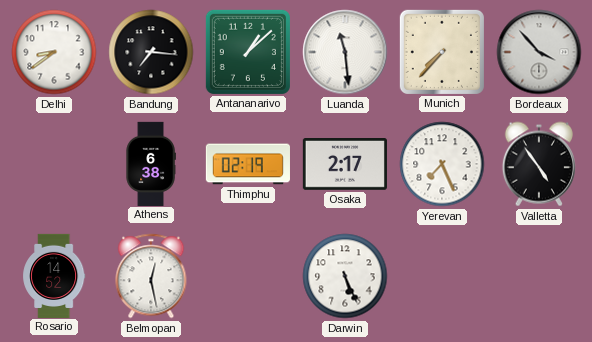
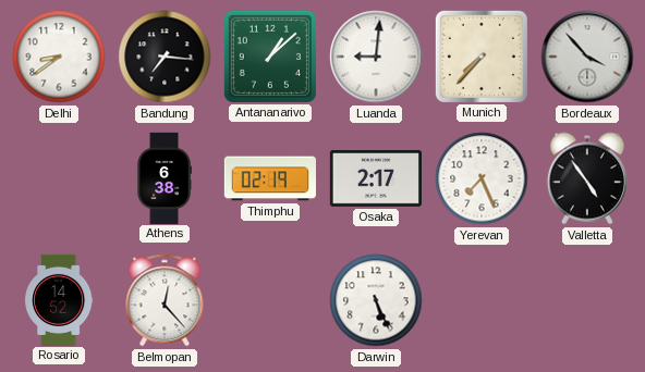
Luanda: 11:29 -> 9:01
Belmopan: 12:28 -> 12:23
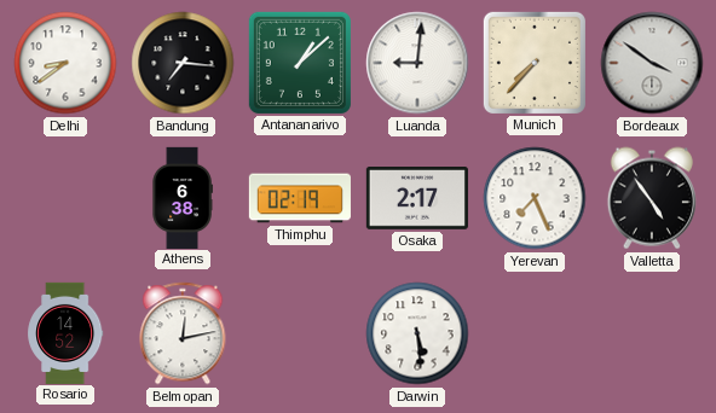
Bordeaux: 3:53 -> 3:51
Belmopan: 12:23 -> 12:13
Darwin: 5:26 -> 5:29
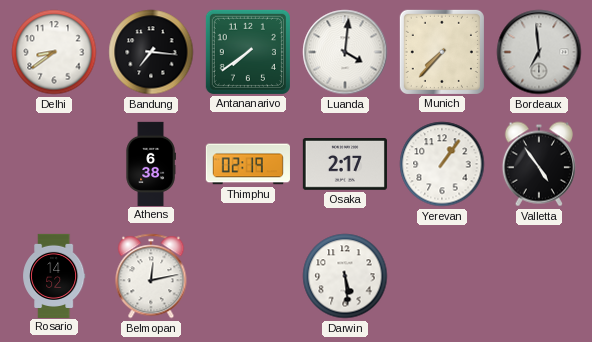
Antananarivo: 1:08 -> 7:39
Luanda: 9:01 -> 4:01
Bordeaux: 3:51 -> 6:59
Yerevan: 7:26 -> 1:06
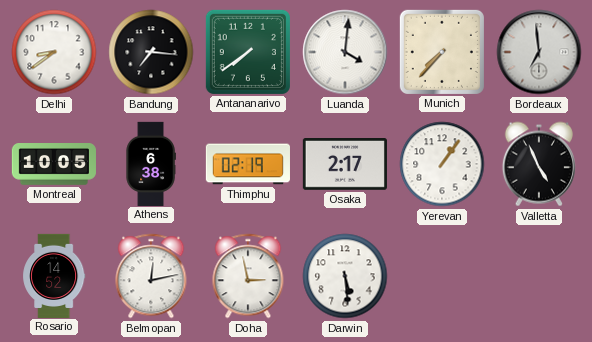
Montreal: none -> 10:05
Valletta: 4:54 -> 4:56
Doha: none -> 2:58
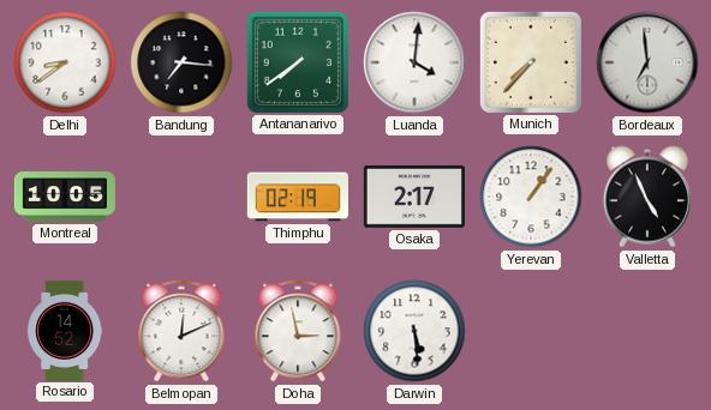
Athens: 6:38 -> none
Belmopan: 12:13 -> 12:11
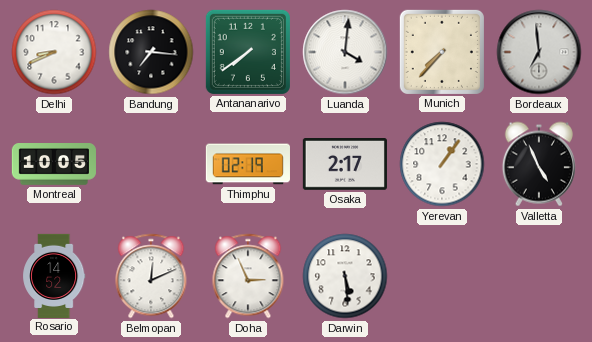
Delhi: 8:39 -> 8:41
Doha: 2:58 -> 2:56
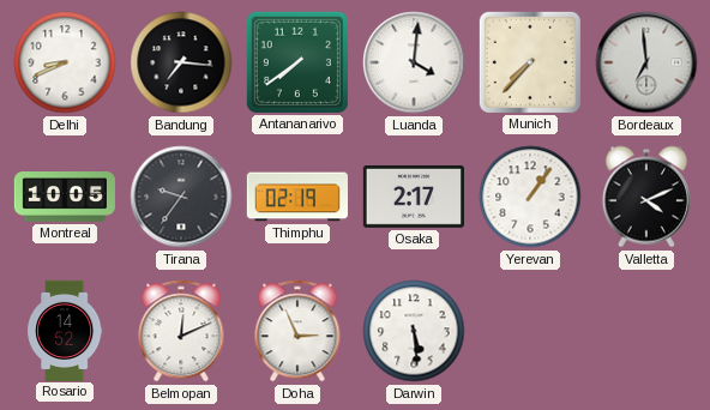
Tirana: none -> 9:36
Valletta: 4:56 -> 4:11
